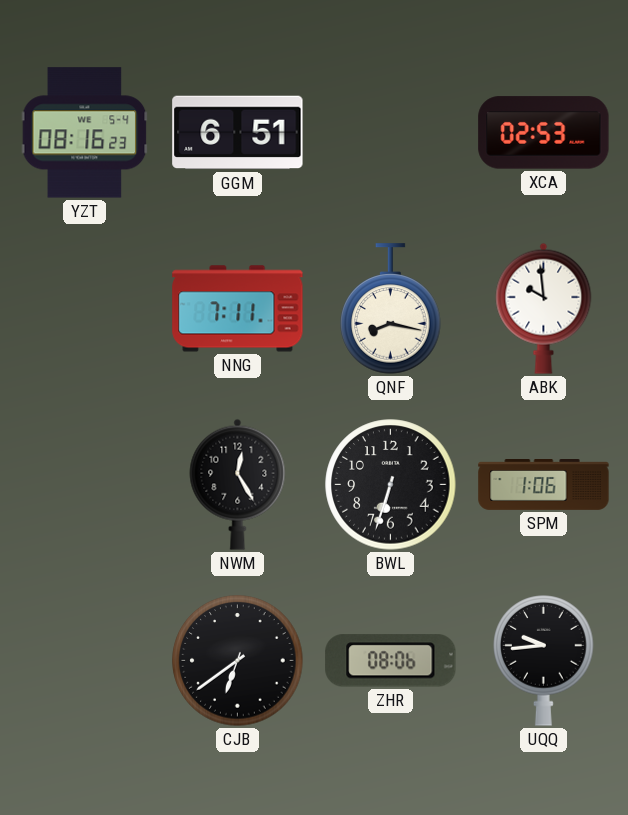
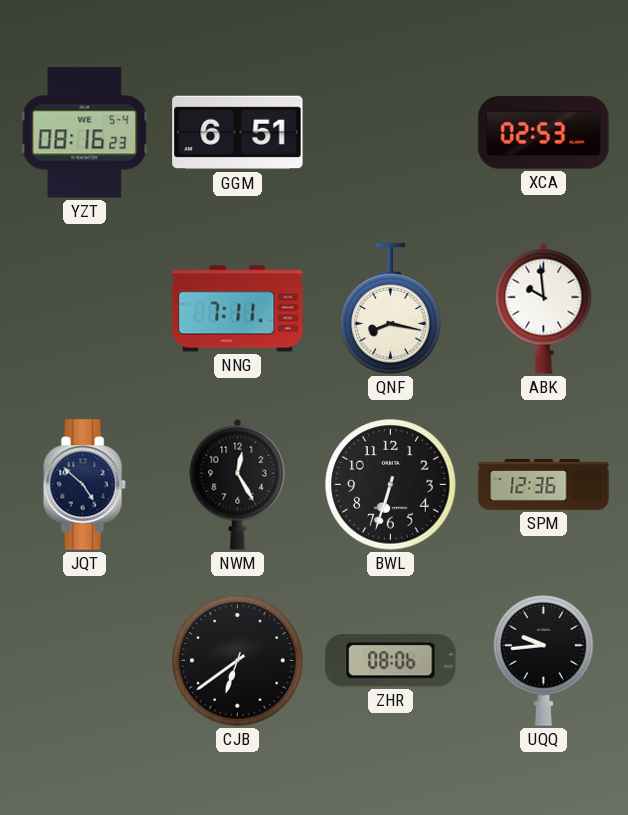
JQT: none -> 4:52
SPM: 1:06 -> 12:36
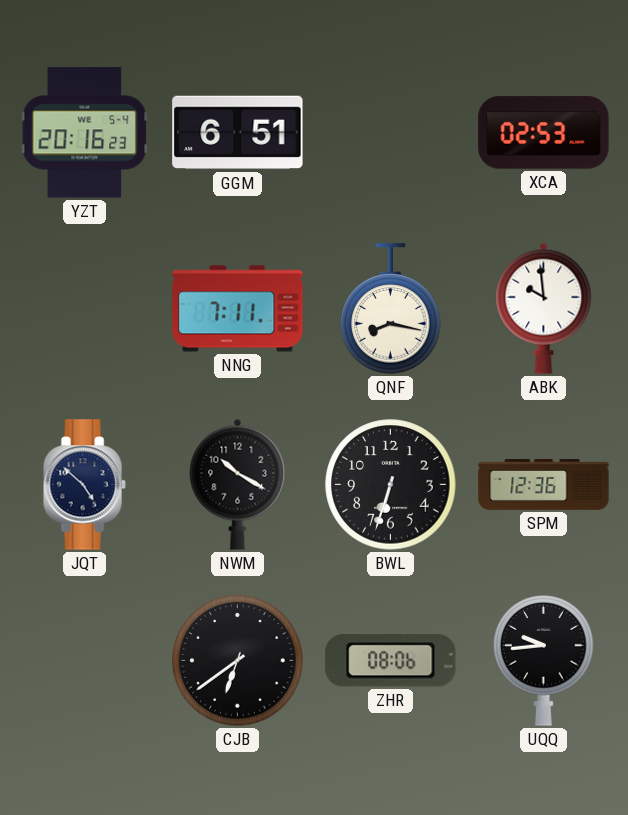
YZT: 08:16 -> 20:16
NWM: 12:25 -> 10:20
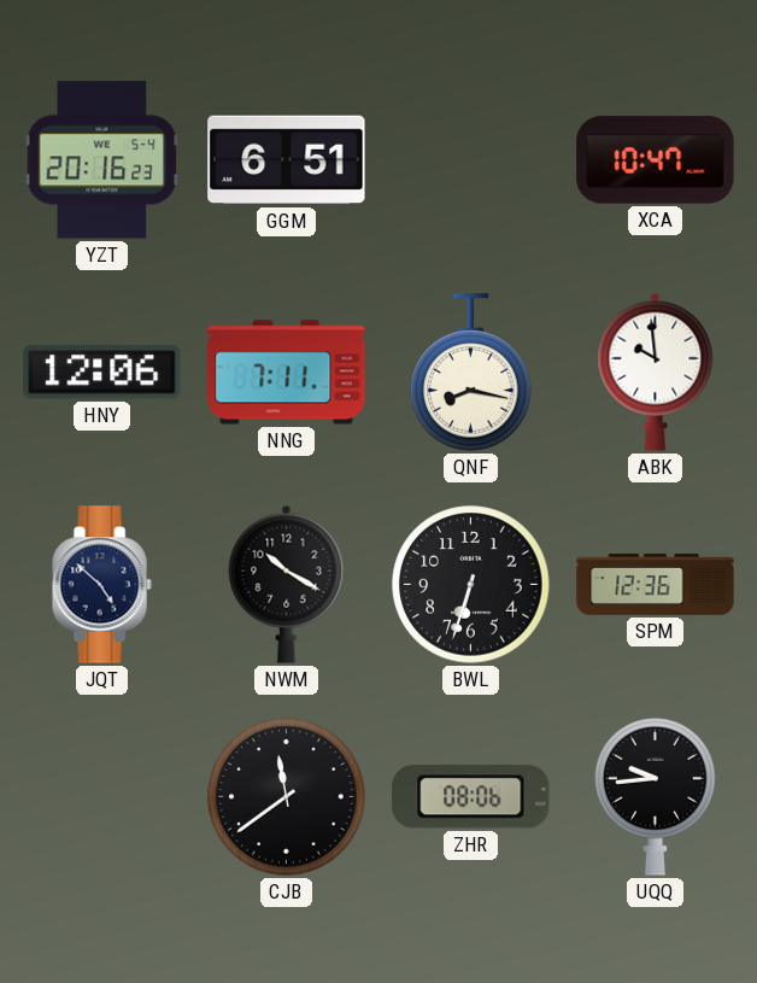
XCA: 02:53 -> 10:47
HNY: none -> 12:06
CJB: 6:39 -> 11:39
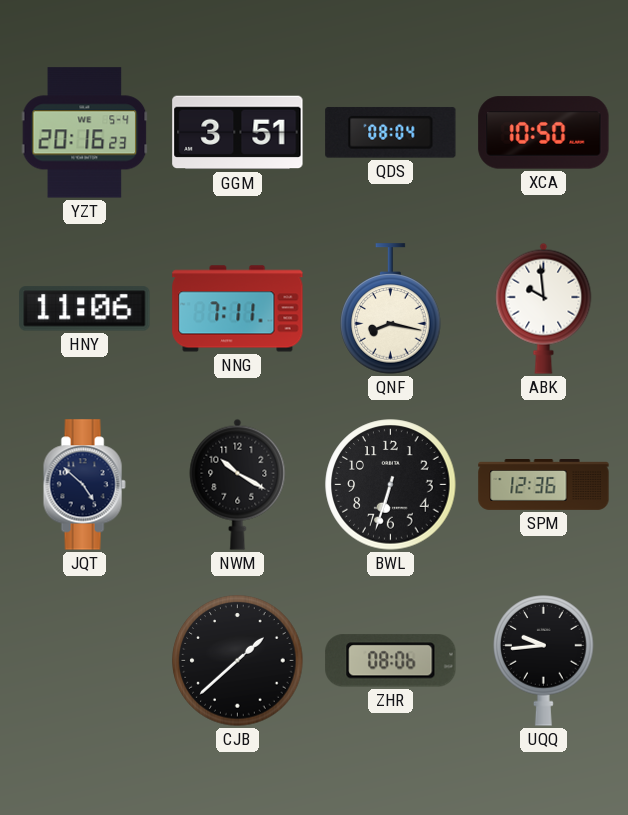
GGM: 6:51 -> 3:51
QDS: none -> 08:04
XCA: 10:47 -> 10:50
HNY: 12:06 -> 11:06
CJB: 11:39 -> 1:38
